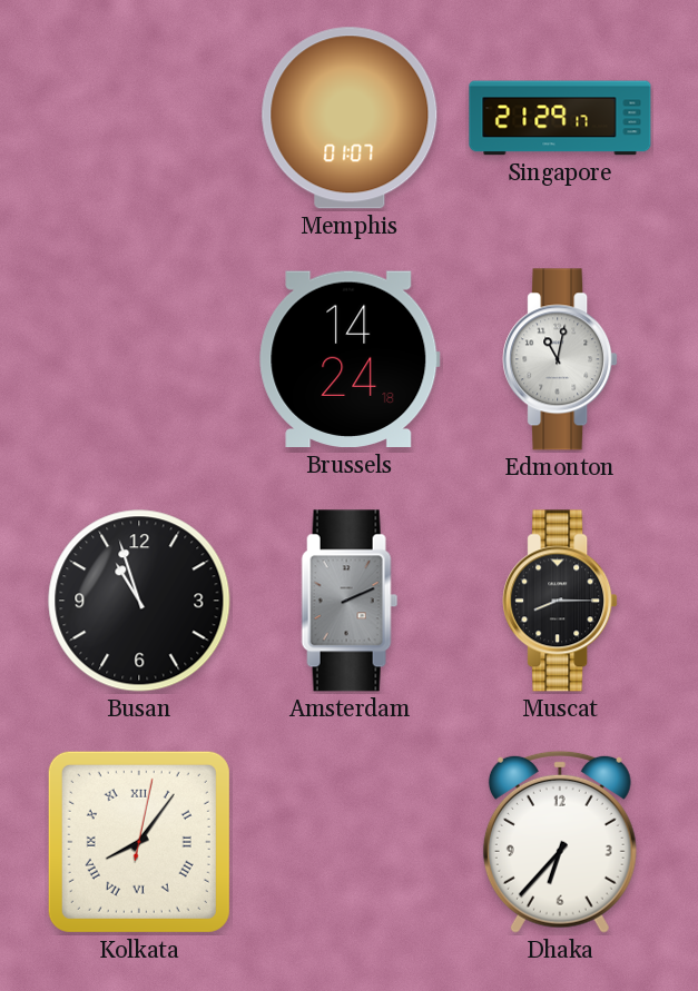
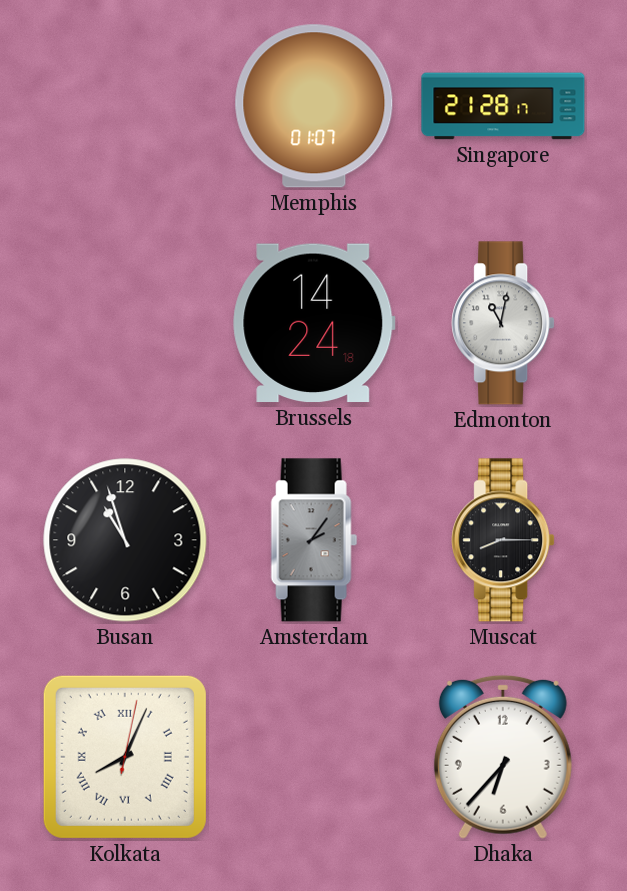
Singapore: 21:29 -> 21:28
Amsterdam: 2:11 -> 2:06
Kolkata: 8:06 -> 8:04
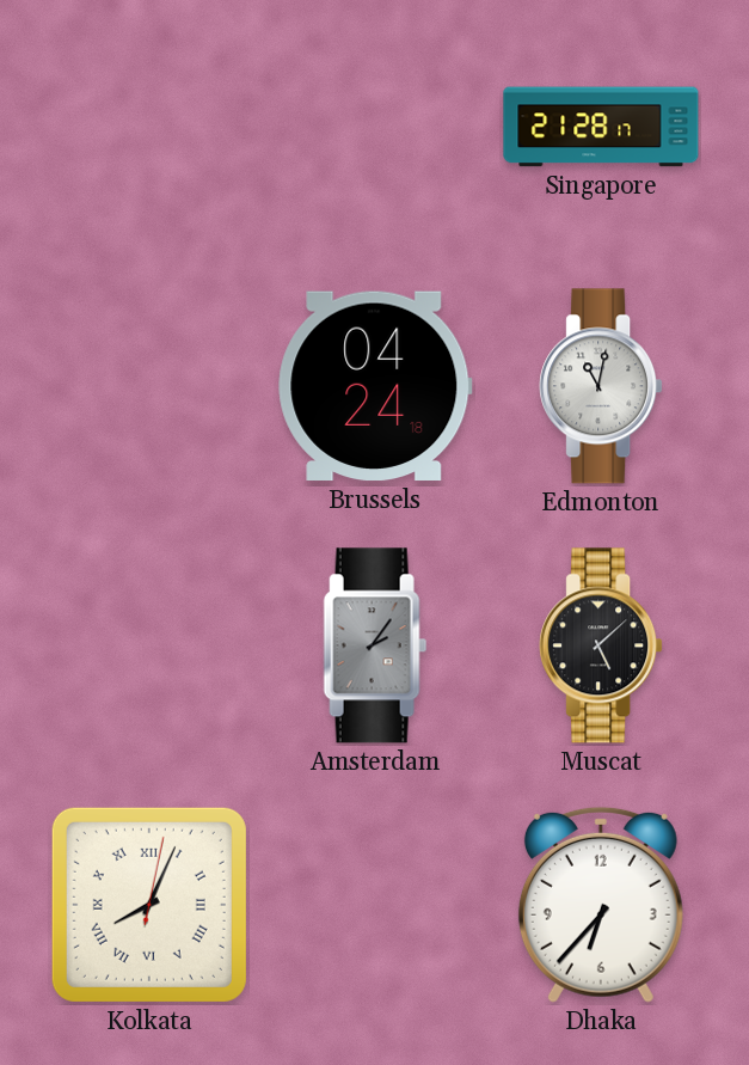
Memphis: 01:07 -> none
Brussels: 14:24 -> 04:24
Busan: 10:57 -> none
Muscat: 8:15 -> 5:08
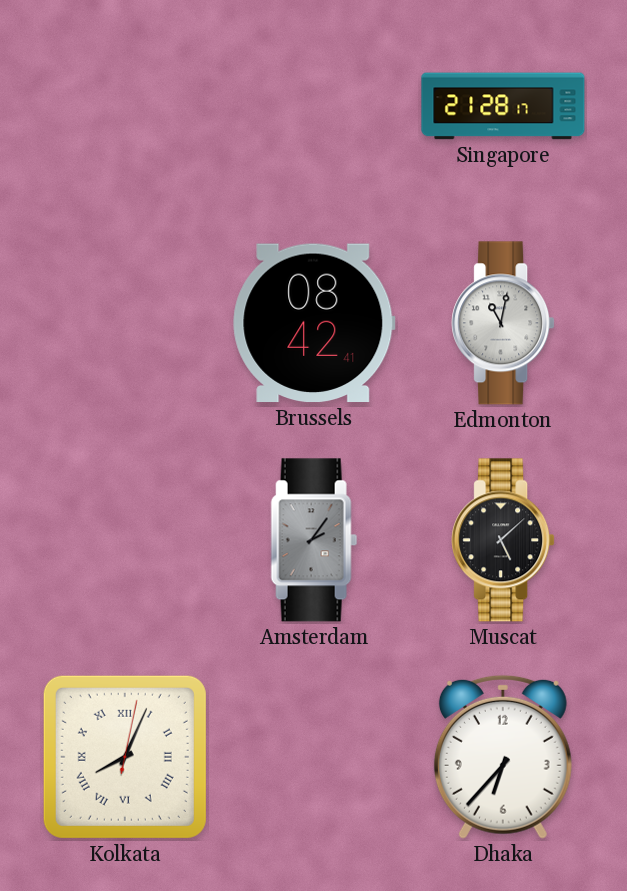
Brussels: 04:24 -> 08:42
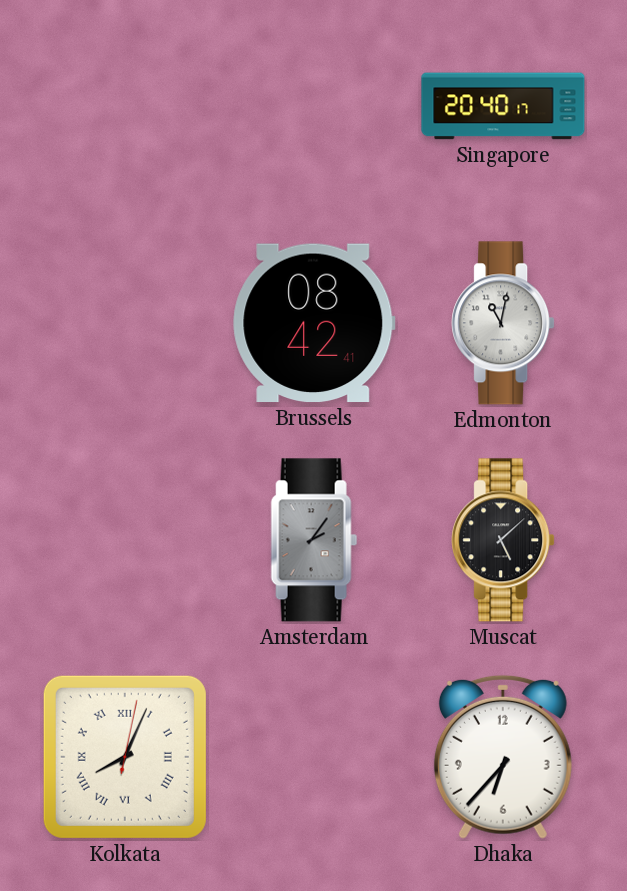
Singapore: 21:28 -> 20:40
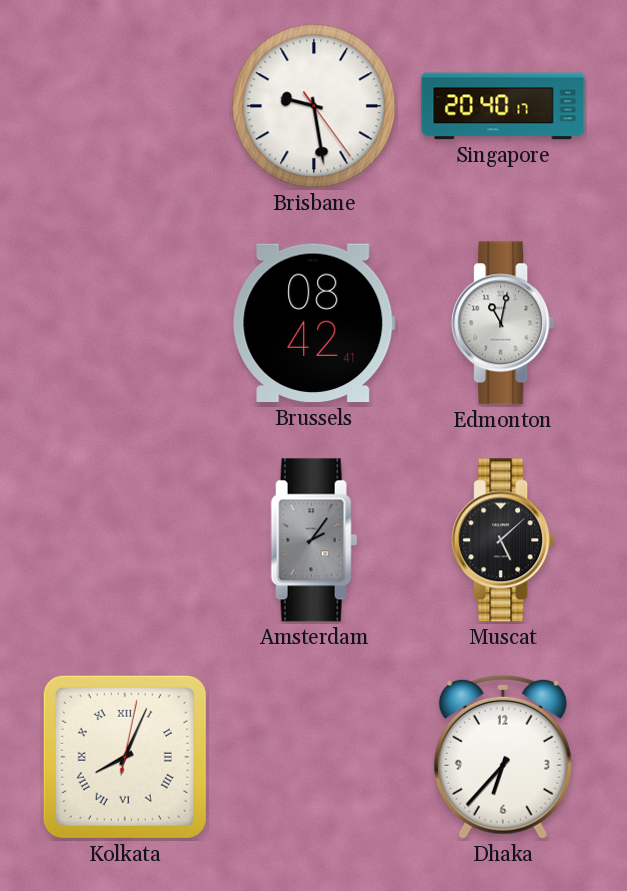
Brisbane: none -> 9:28
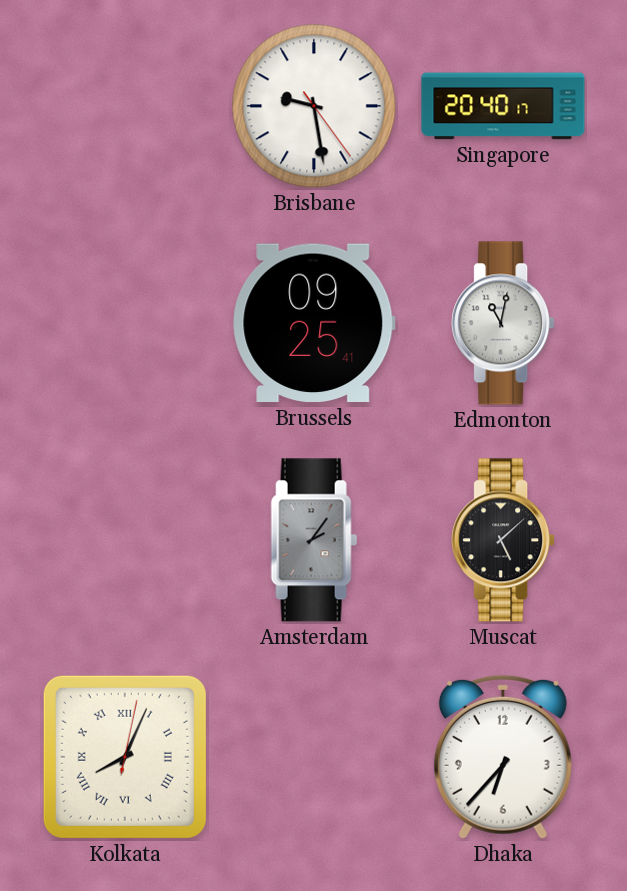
Brussels: 08:42 -> 09:25
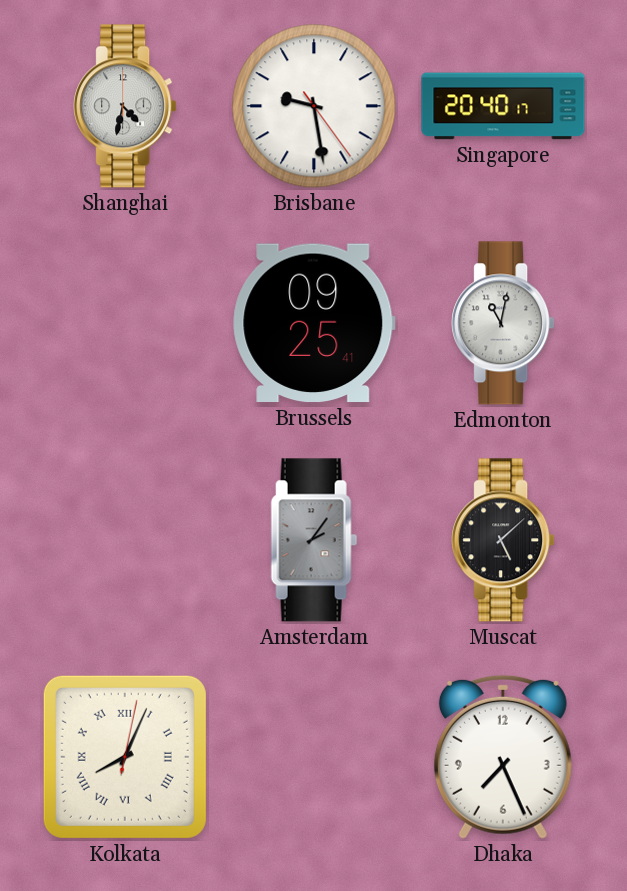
Shanghai: none -> 4:32
Dhaka: 6:37 -> 7:26
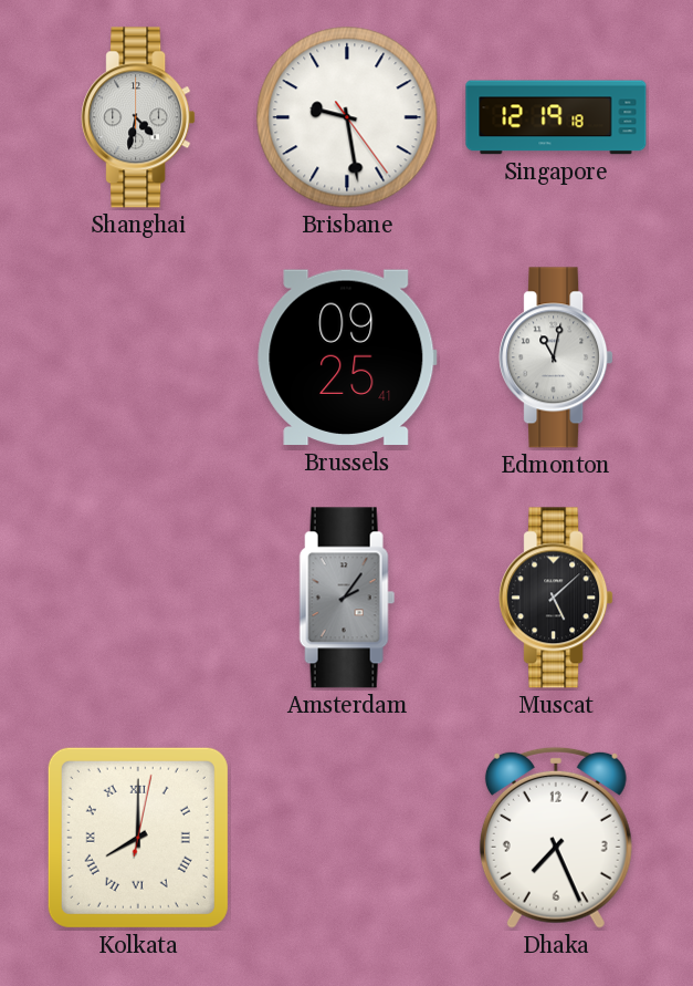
Singapore: 20:40 -> 12:19
Kolkata: 8:04 -> 8:00
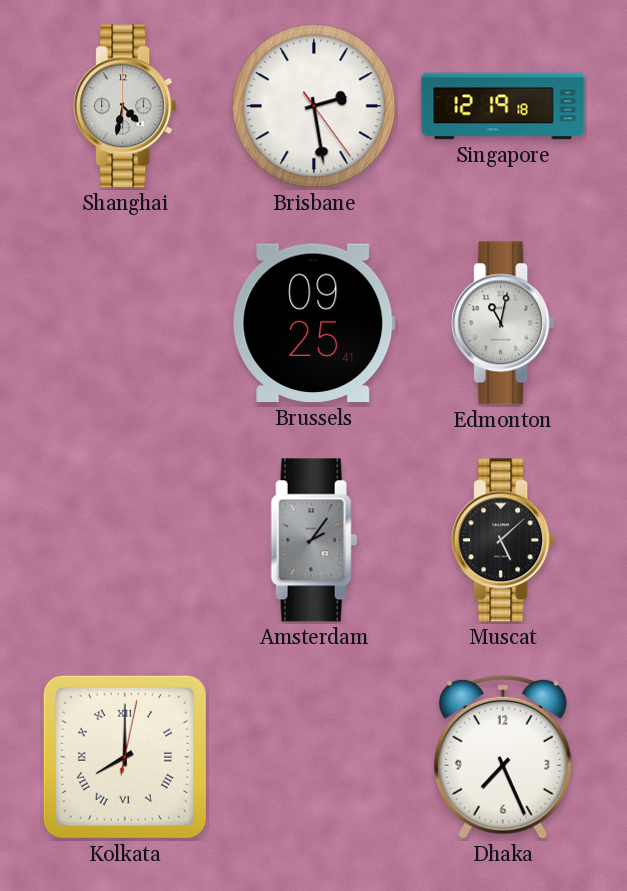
Brisbane: 9:28 -> 2:28
